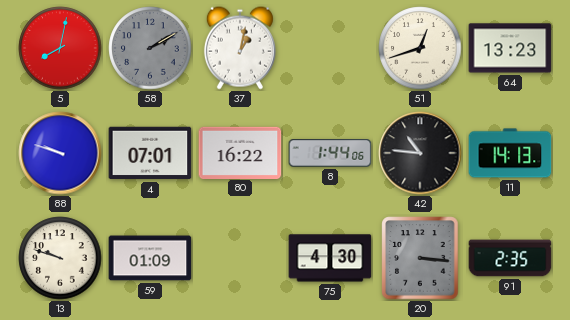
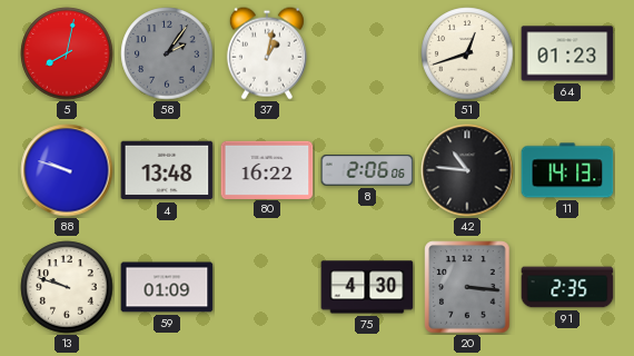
58: 2:10 -> 2:06
64: 13:23 -> 01:23
4: 07:01 -> 13:48
8: 1:44 -> 2:06
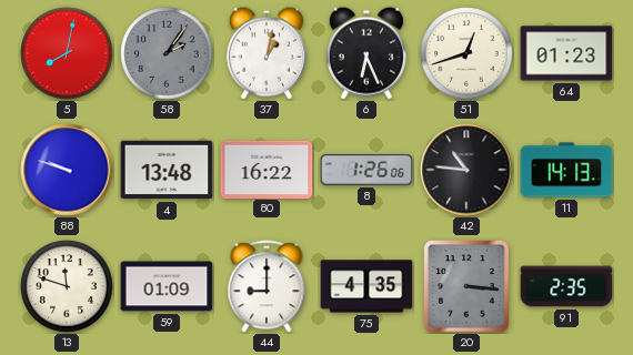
6: none -> 6:26
8: 2:06 -> 1:26
13: 9:48 -> 11:48
44: none -> 9:00
75: 4:30 -> 4:35
